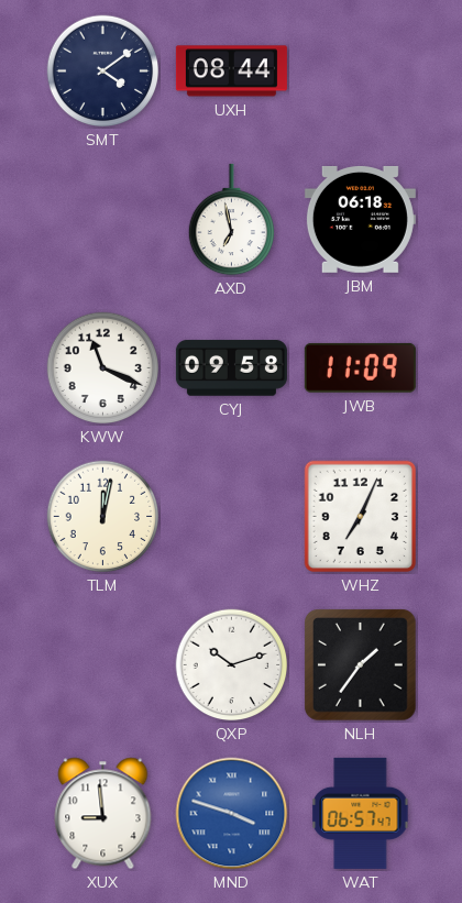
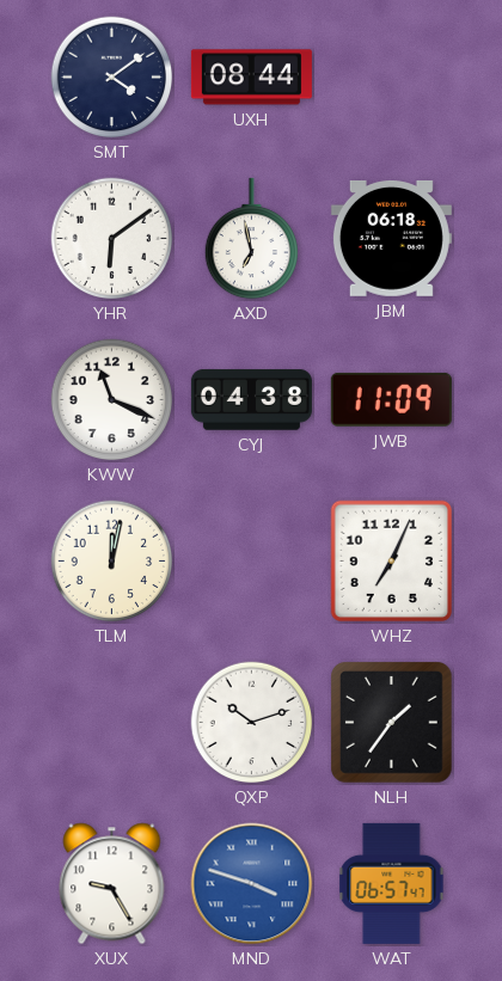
YHR: none -> 6:09
CYJ: 09:58 -> 04:38
XUX: 8:59 -> 9:25
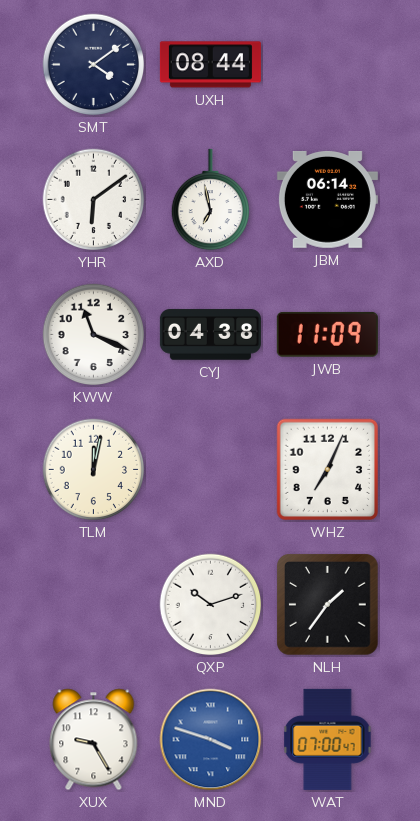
JBM: 06:18 -> 06:14
WAT: 06:57 -> 07:00
